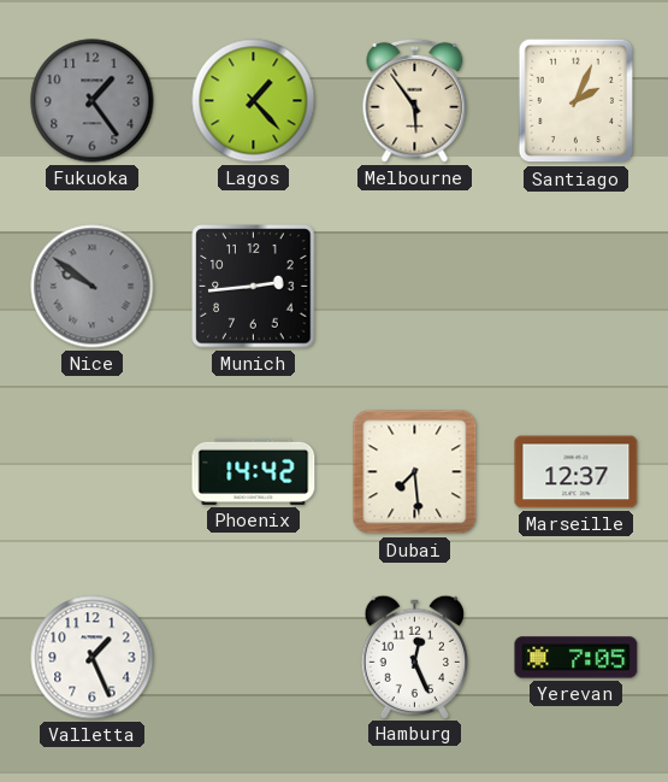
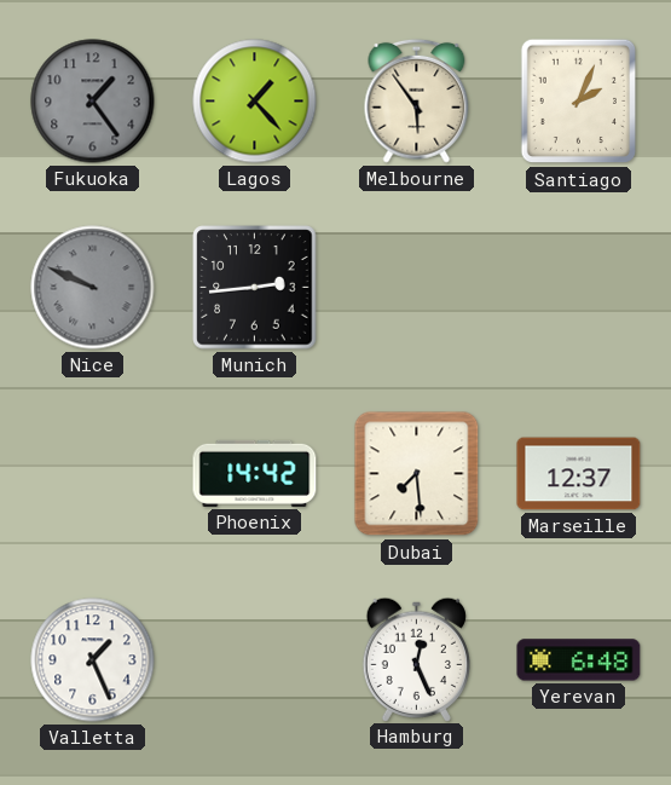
Nice: 9:51 -> 9:49
Yerevan: 7:05 -> 6:48
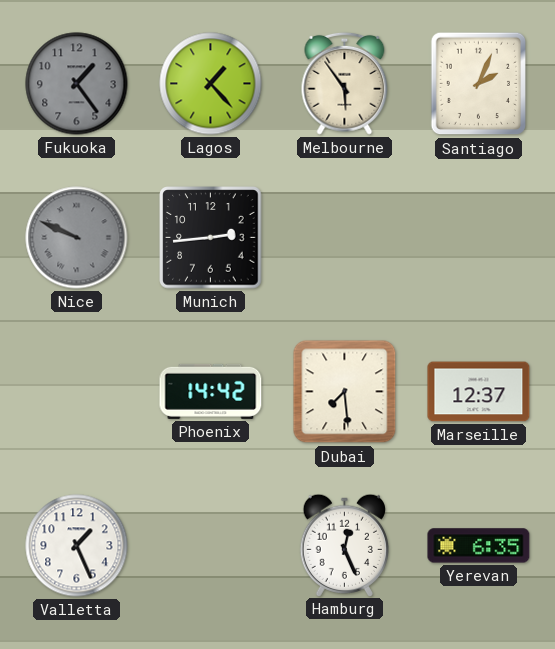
Yerevan: 6:48 -> 6:35
